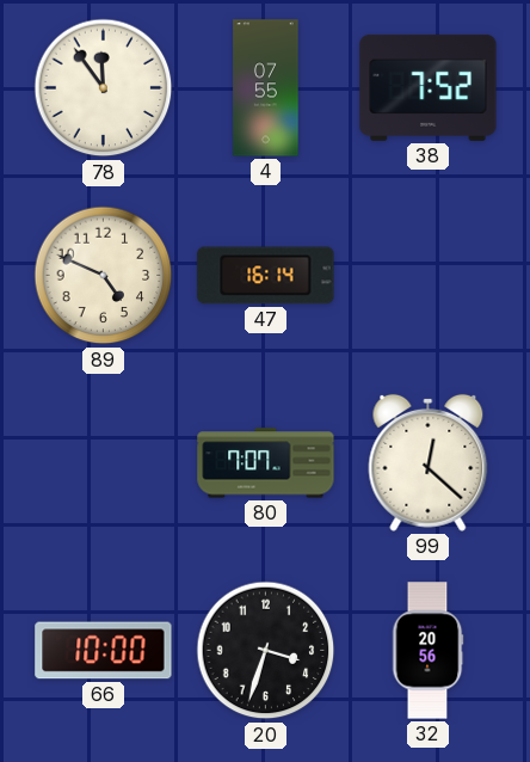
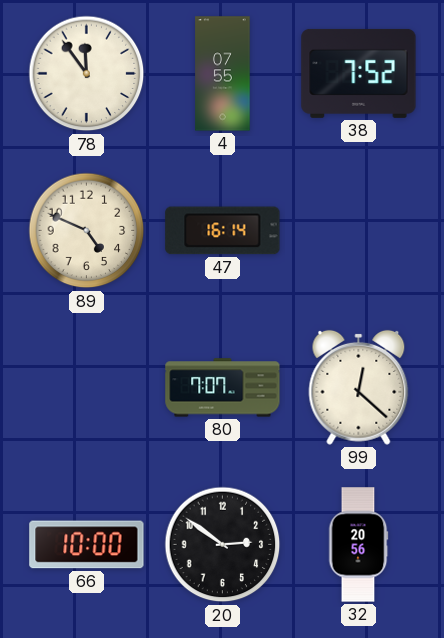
20: 3:33 -> 2:51
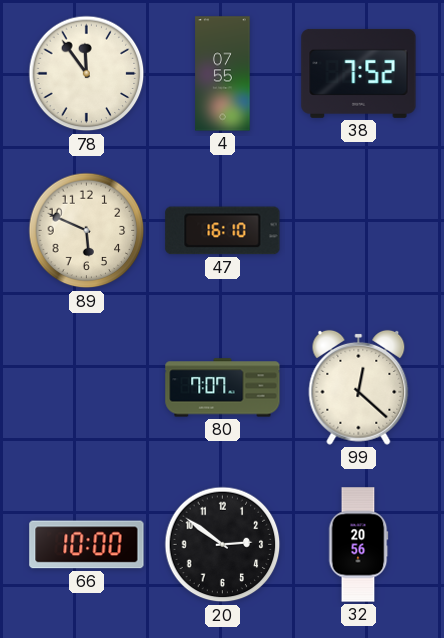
89: 4:49 -> 5:49
47: 16:14 -> 16:10
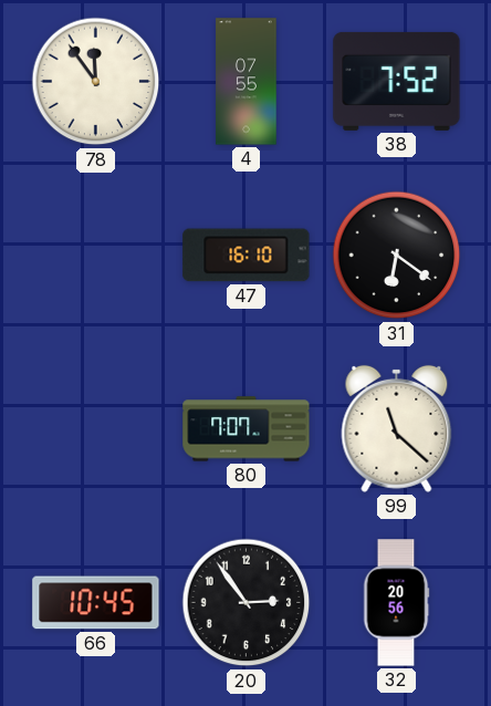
89: 5:49 -> none
31: none -> 6:21
99: 12:22 -> 11:22
66: 10:00 -> 10:45
20: 2:51 -> 2:54
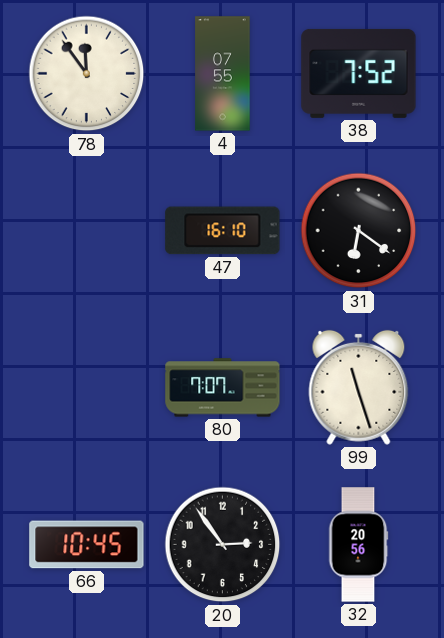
99: 11:22 -> 11:27
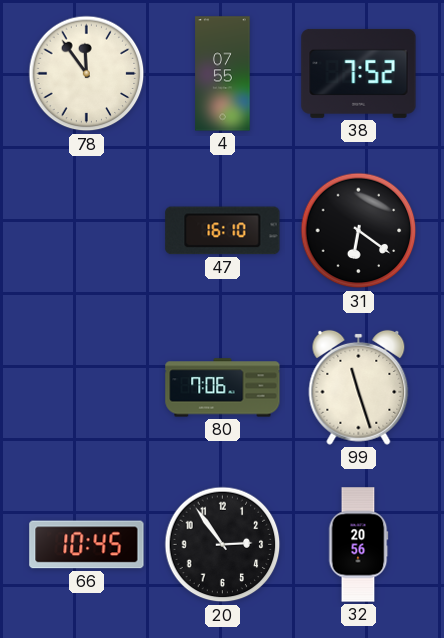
80: 7:07 -> 7:06
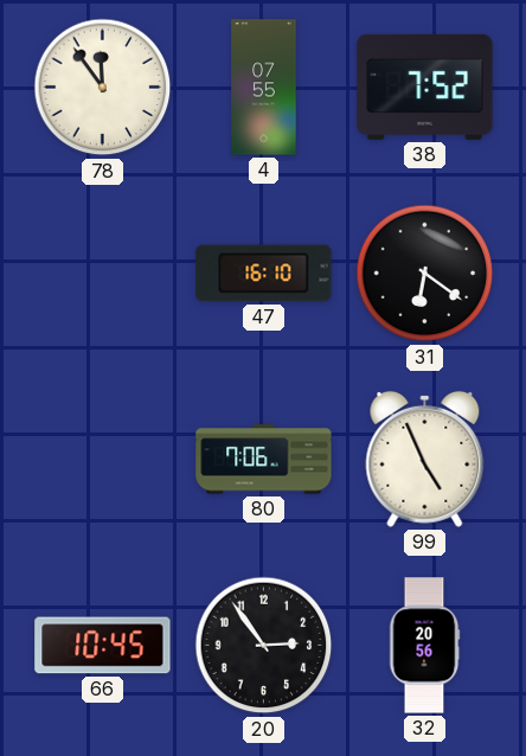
99: 11:27 -> 4:56
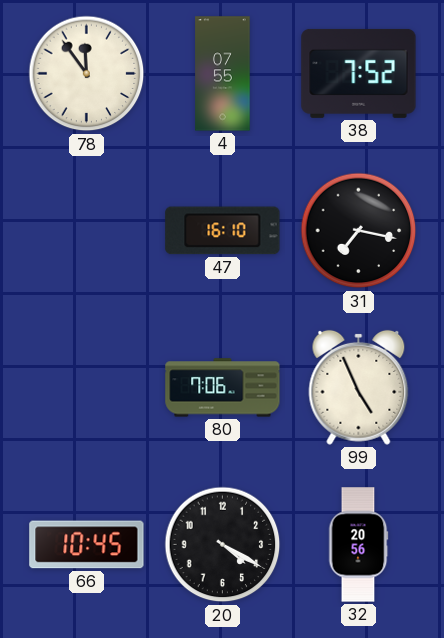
31: 6:21 -> 7:17
20: 2:54 -> 4:20
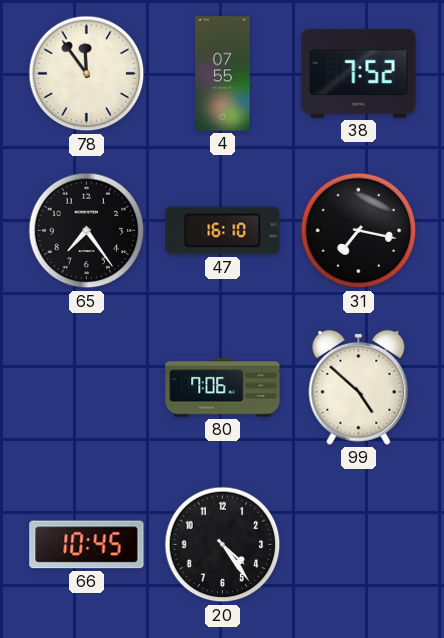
65: none -> 7:24
99: 4:56 -> 4:52
20: 4:20 -> 4:24
32: 20:56 -> none
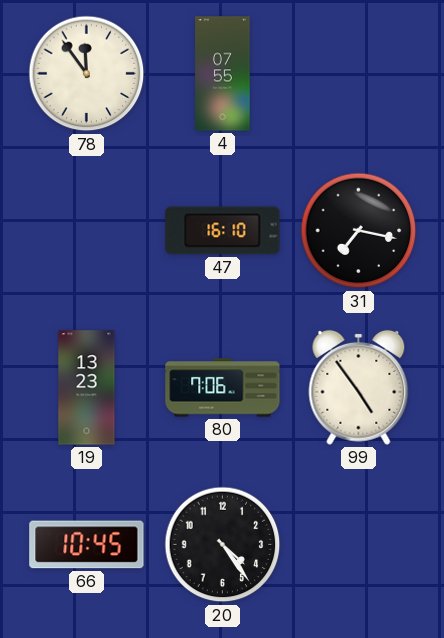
38: 7:52 -> none
65: 7:24 -> none
19: none -> 13:23
99: 4:52 -> 4:54
